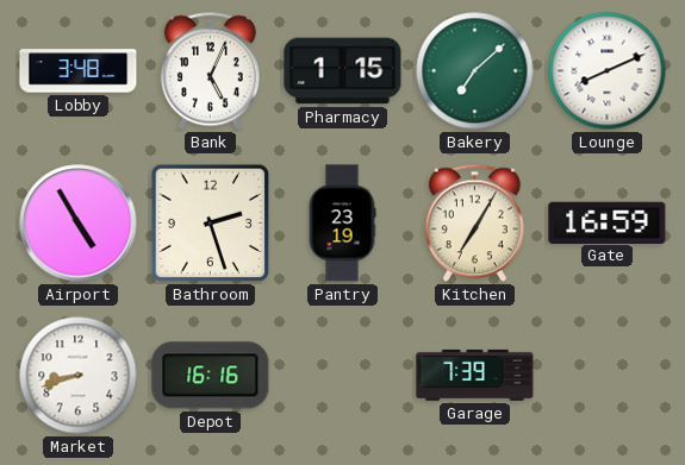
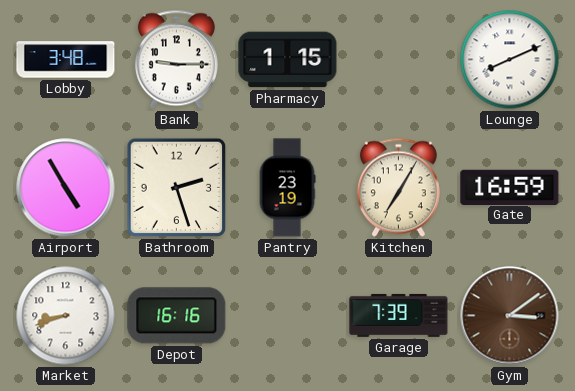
Bank: 5:04 -> 9:15
Bakery: 7:08 -> none
Gym: none -> 3:09
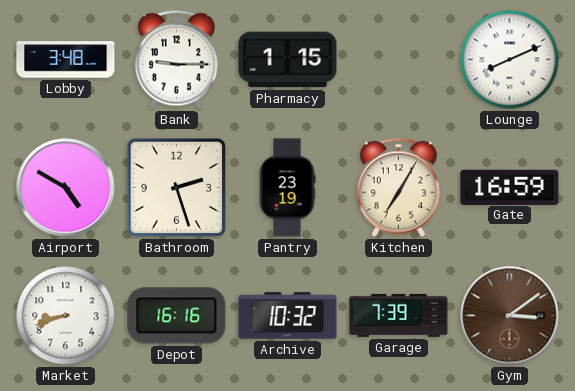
Airport: 4:55 -> 4:50
Archive: none -> 10:32
